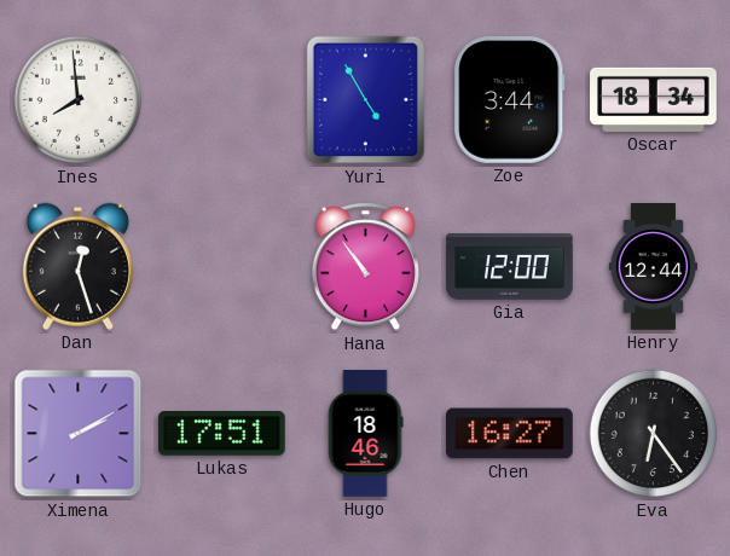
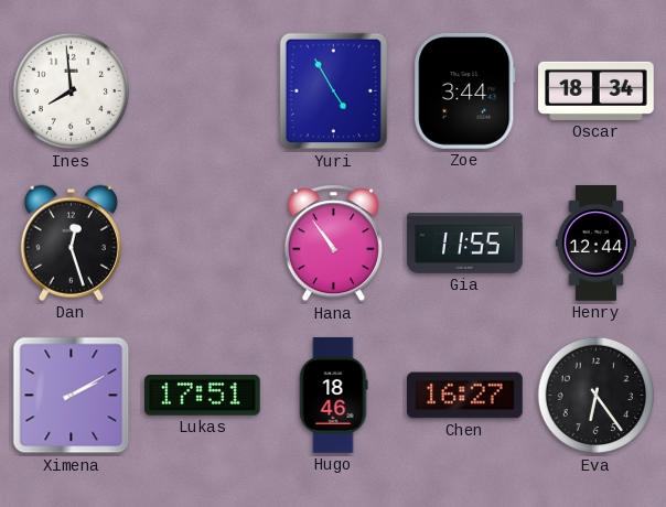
Gia: 12:00 -> 11:55
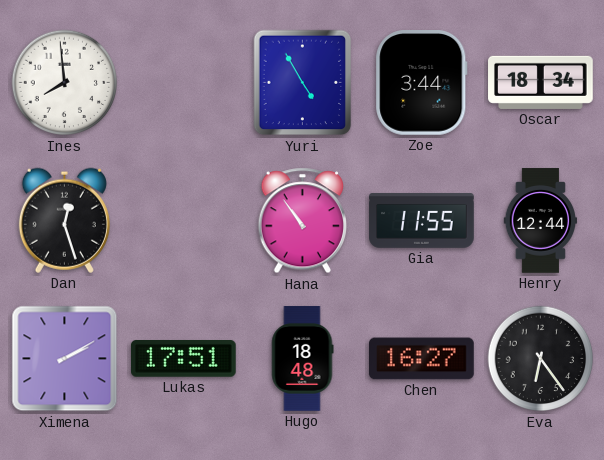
Hugo: 18:46 -> 18:48
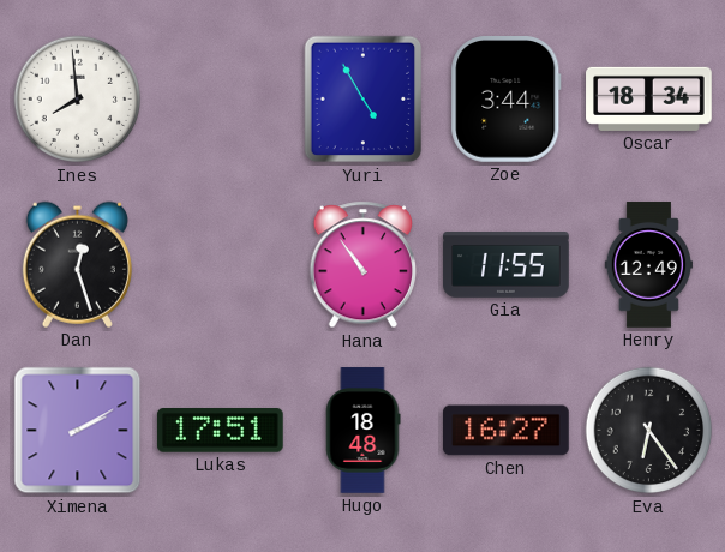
Henry: 12:44 -> 12:49
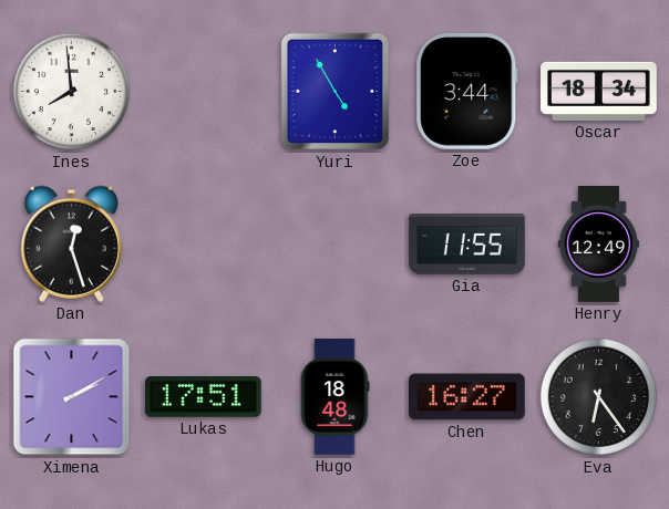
Hana: 10:54 -> none
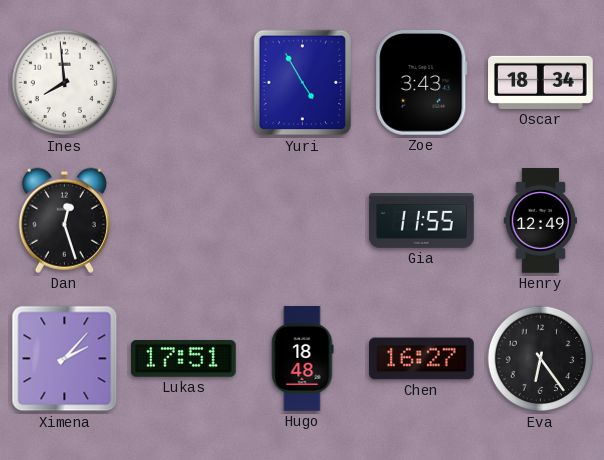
Zoe: 3:44 -> 3:43
Ximena: 2:10 -> 2:07
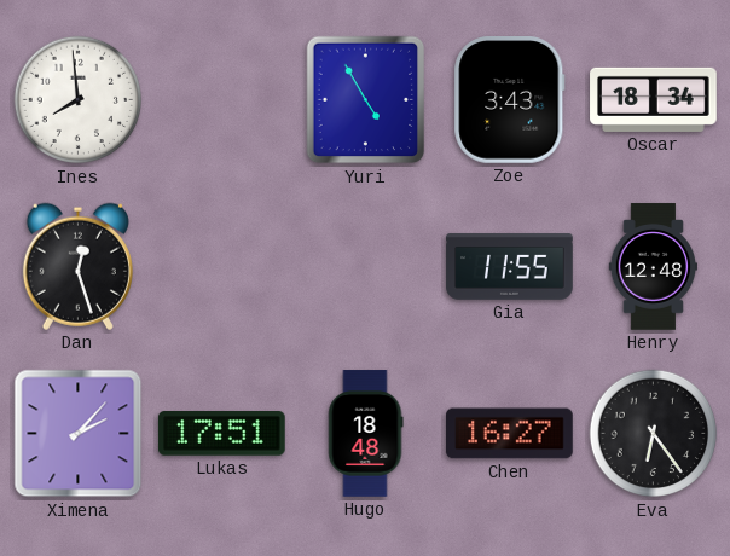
Henry: 12:49 -> 12:48
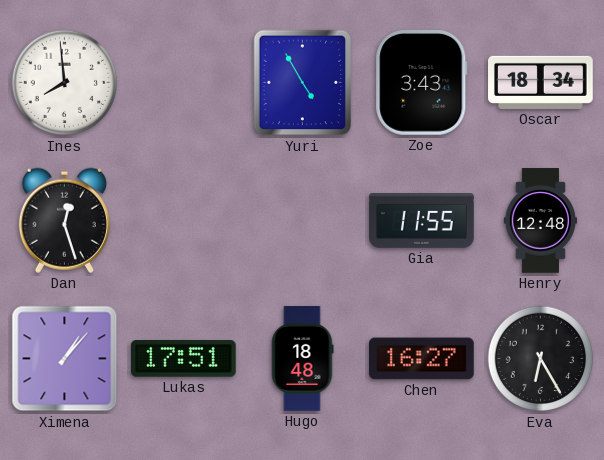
Ximena: 2:07 -> 1:07
Eva: 6:24 -> 6:25
